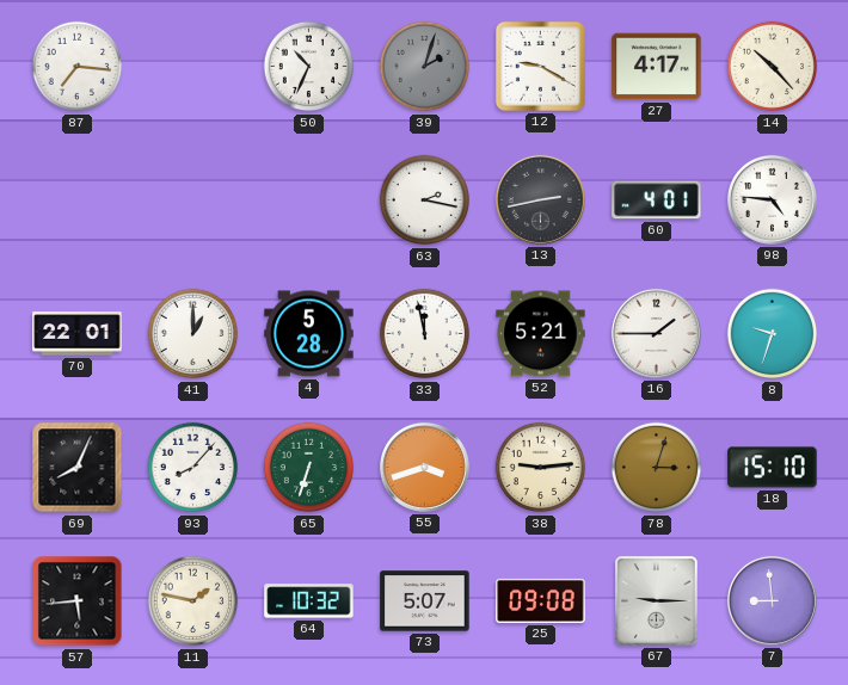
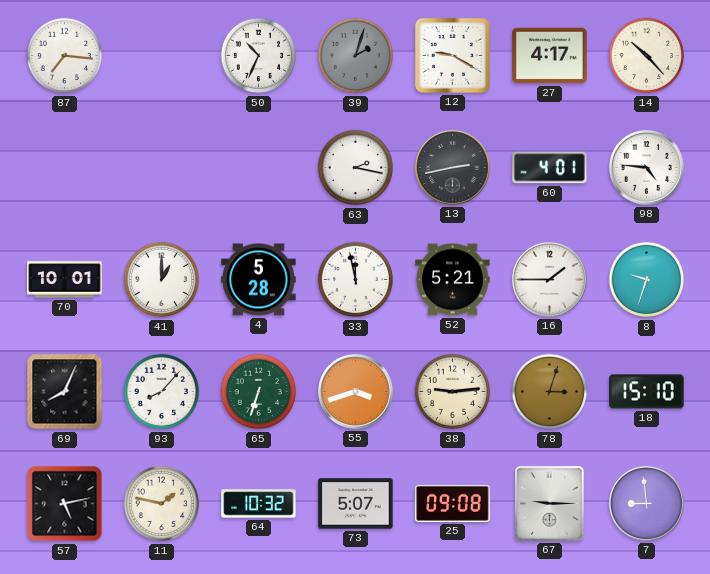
70: 22:01 -> 10:01
57: 5:44 -> 5:13
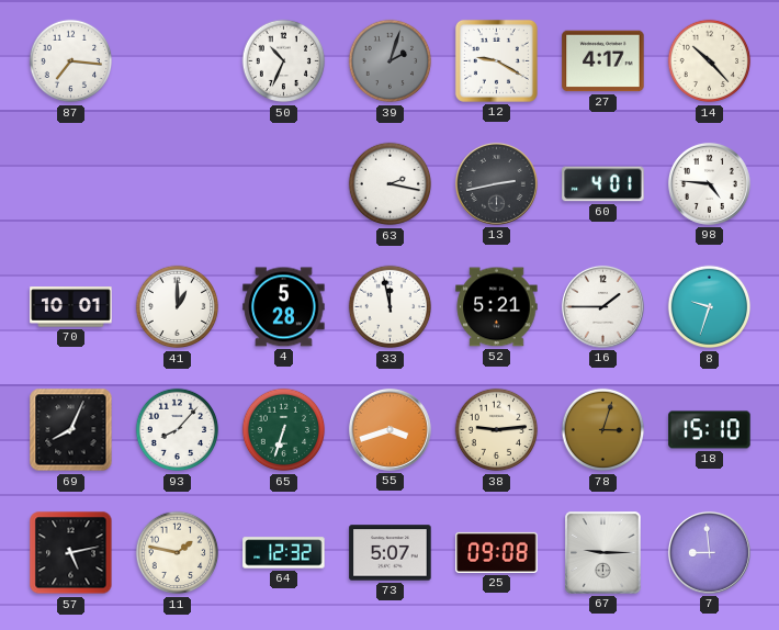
64: 10:32 -> 12:32
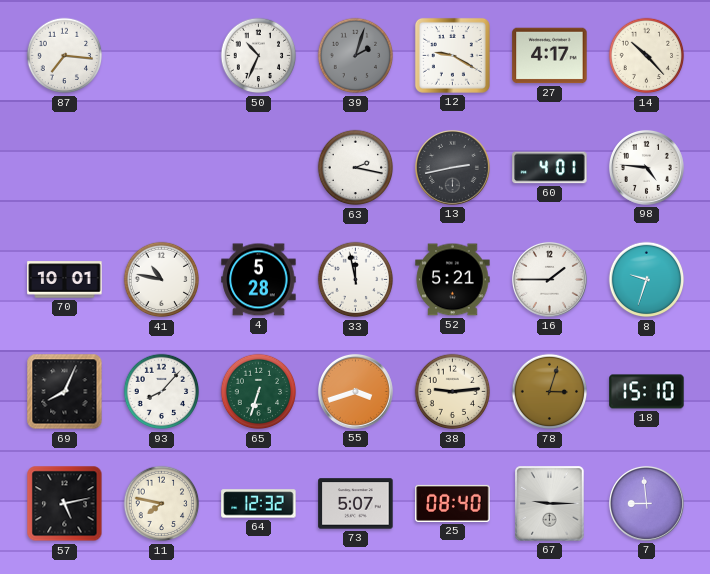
41: 1:00 -> 10:47
11: 1:47 -> 7:47
25: 09:08 -> 08:40
